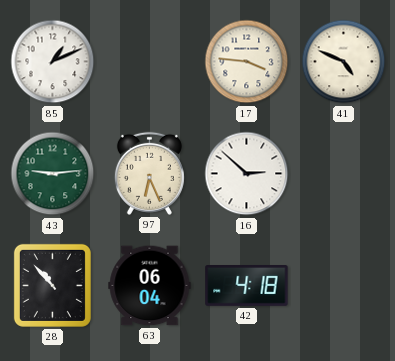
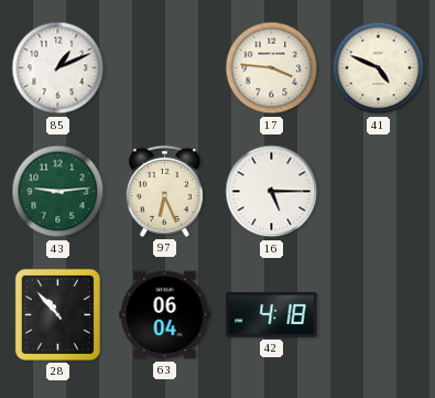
16: 2:52 -> 5:15
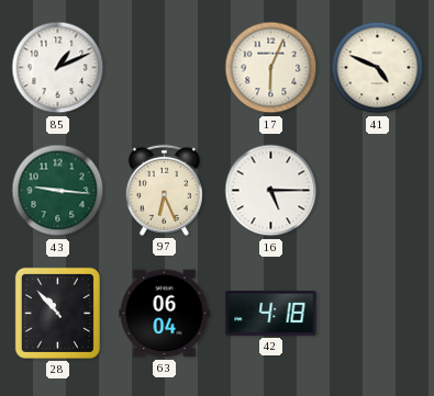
17: 3:46 -> 6:04
43: 9:14 -> 9:16
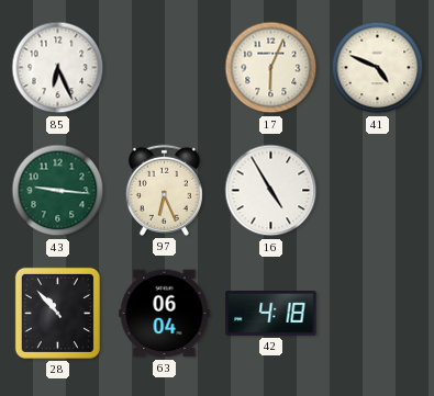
85: 1:11 -> 6:26
16: 5:15 -> 4:55
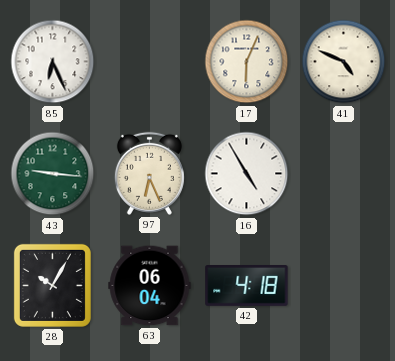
28: 10:53 -> 10:05
